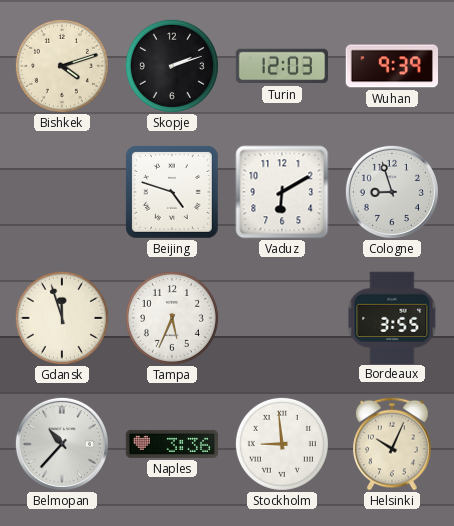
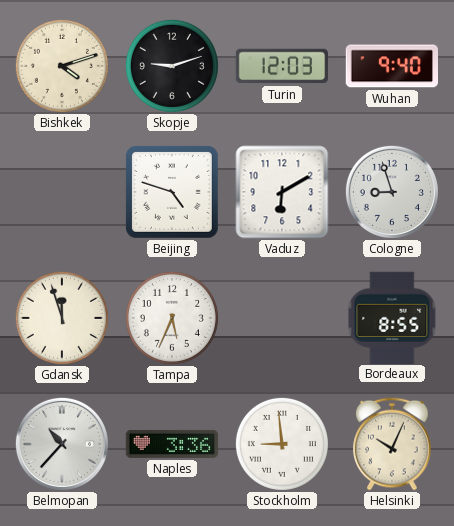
Skopje: 2:12 -> 9:12
Wuhan: 9:39 -> 9:40
Bordeaux: 3:55 -> 8:55
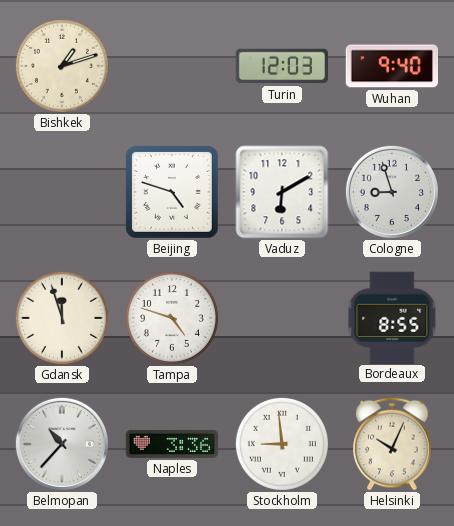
Bishkek: 4:12 -> 1:12
Skopje: 9:12 -> none
Tampa: 5:34 -> 4:48
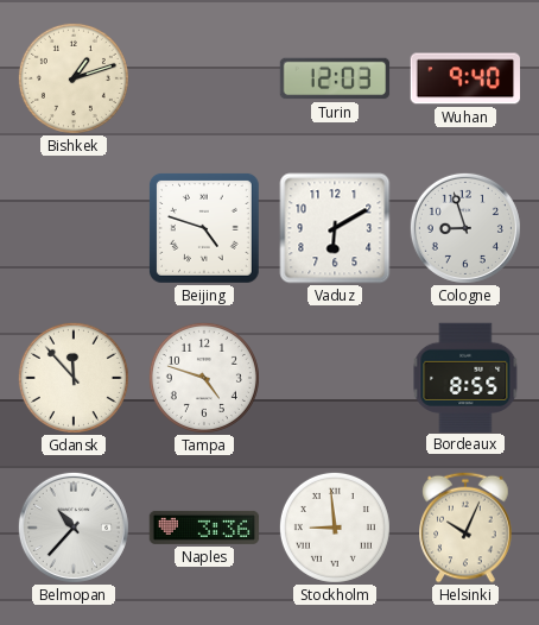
Gdansk: 11:57 -> 11:53
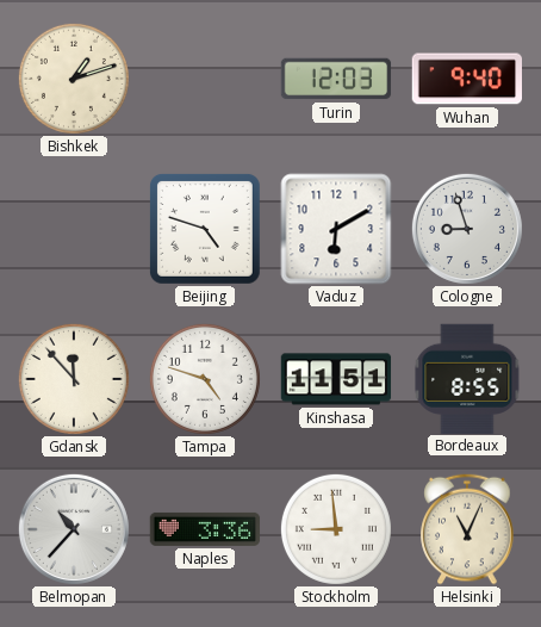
Kinshasa: none -> 11:51
Helsinki: 10:04 -> 11:04
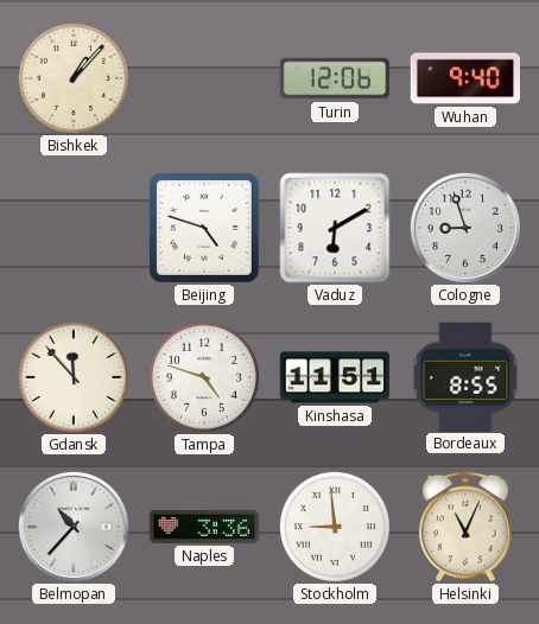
Bishkek: 1:12 -> 1:07
Turin: 12:03 -> 12:06
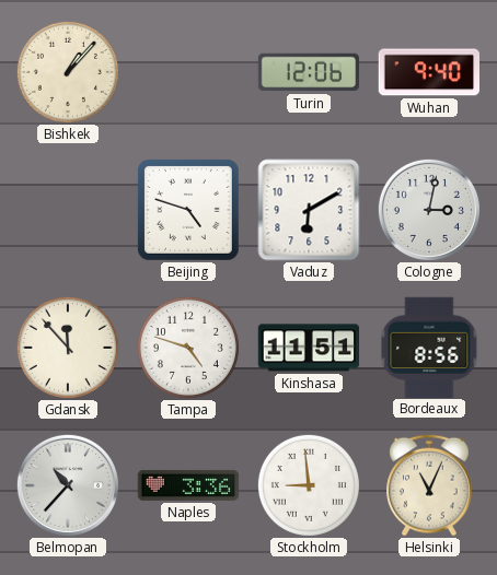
Cologne: 8:57 -> 3:02
Bordeaux: 8:55 -> 8:56
